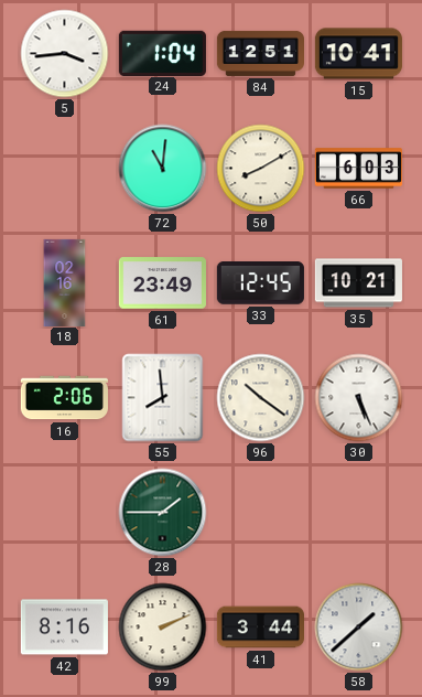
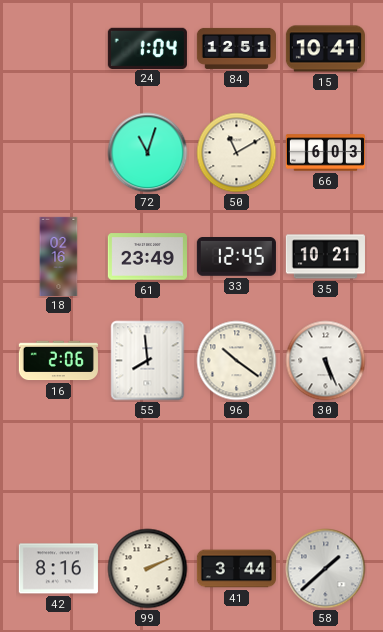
5: 3:44 -> none
72: 11:01 -> 11:03
50: 8:10 -> 11:10
28: 1:45 -> none
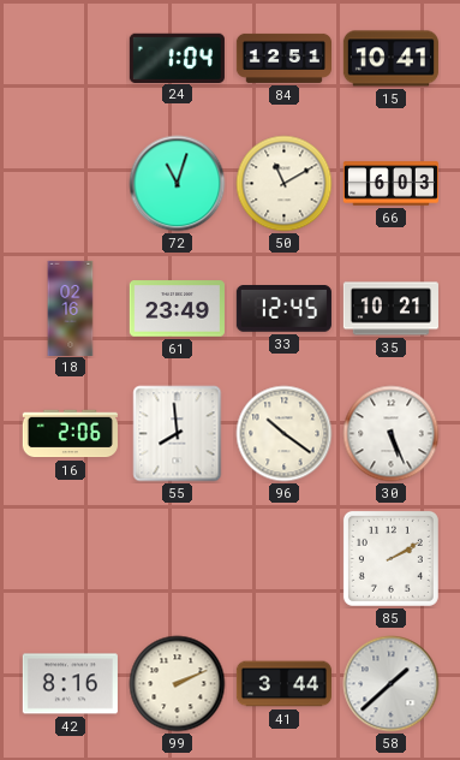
85: none -> 2:10
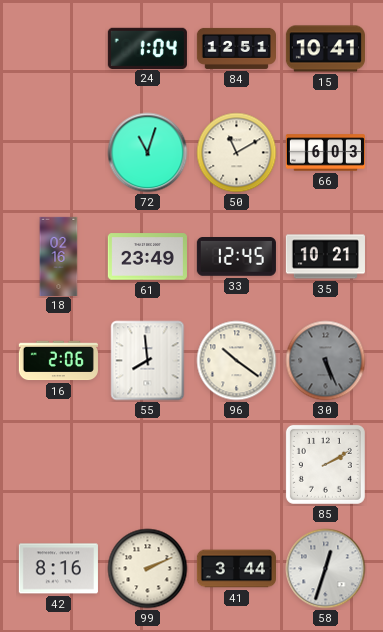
30 dial: white -> grey
58: 1:38 -> 12:33
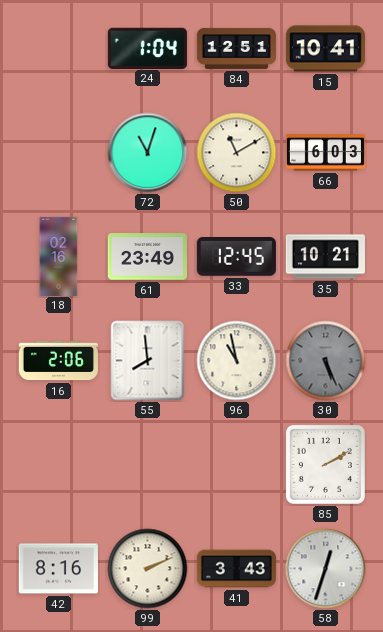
96: 10:21 -> 10:58
41: 3:44 -> 3:43
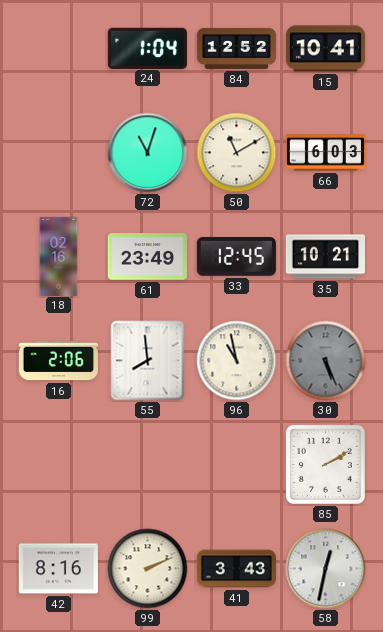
84: 12:51 -> 12:52
58: 12:33 -> 12:32
